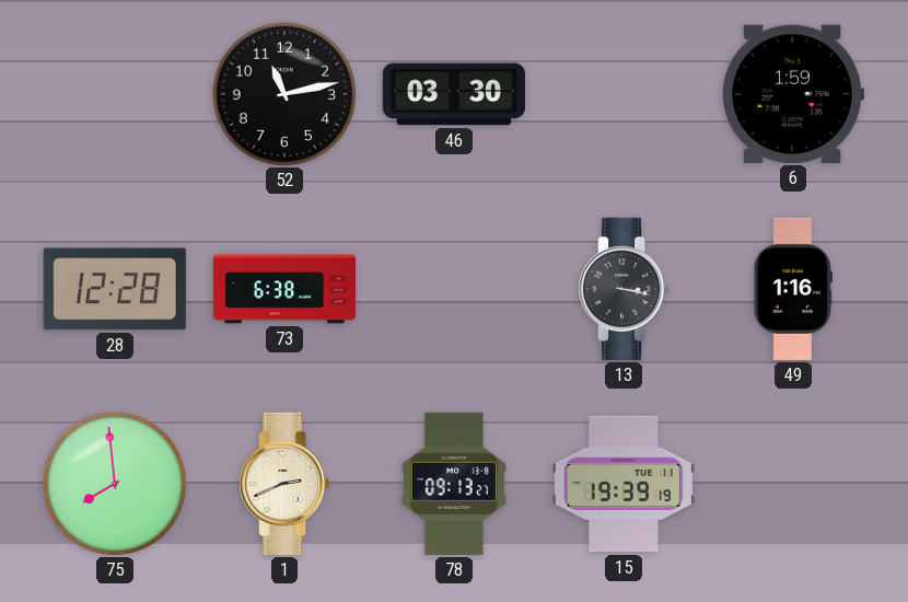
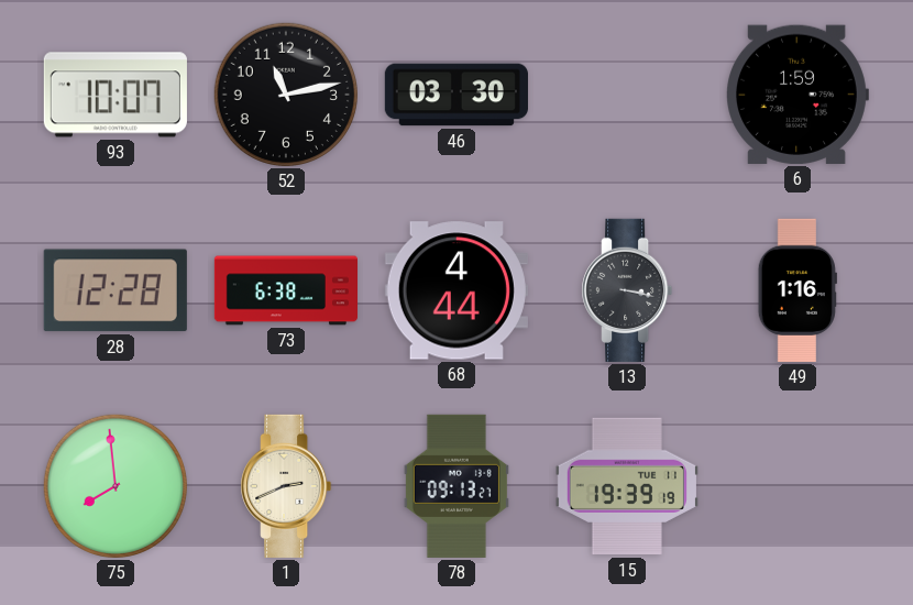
93: none -> 10:07
68: none -> 4:44
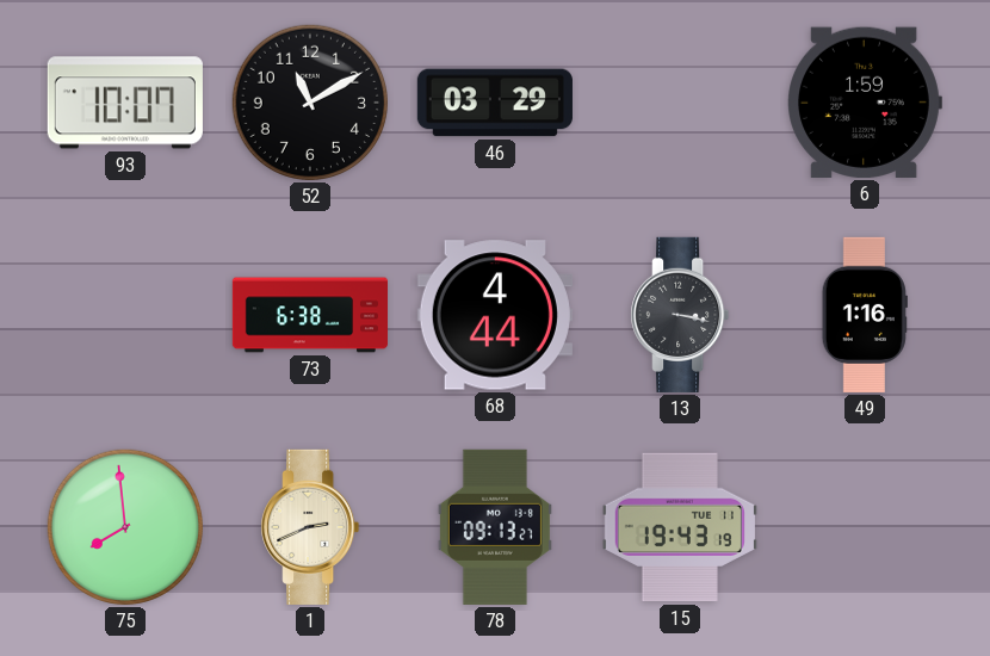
52: 11:13 -> 11:10
46: 03:30 -> 03:29
28: 12:28 -> none
15: 19:39 -> 19:43
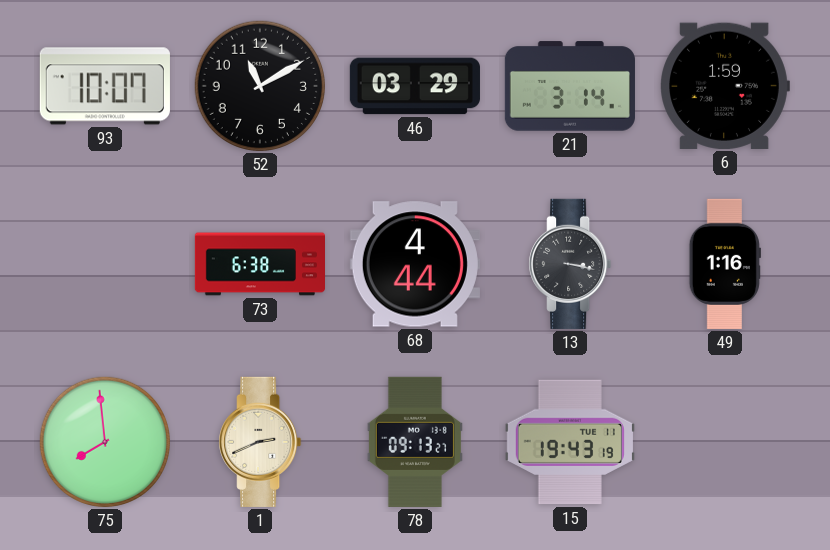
21: none -> 3:14
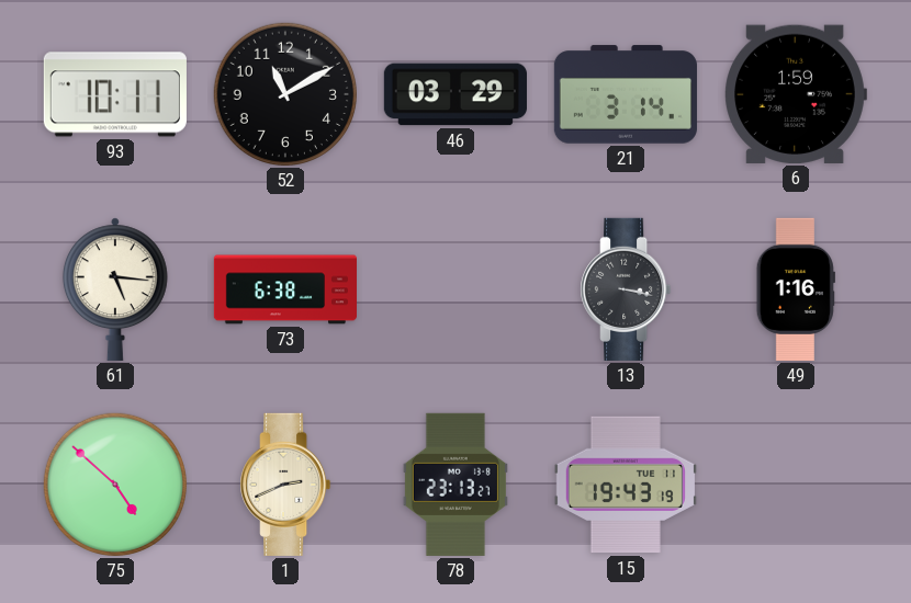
93: 10:07 -> 10:11
61: none -> 5:16
68: 4:44 -> none
75: 7:59 -> 4:52
78: 09:13 -> 23:13
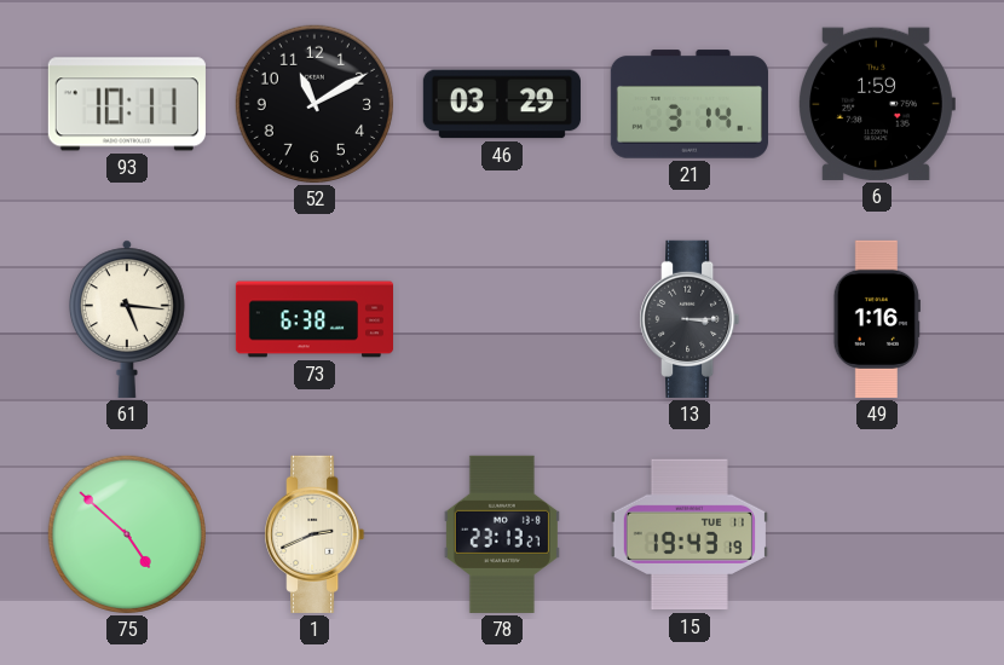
13: 3:17 -> 3:15
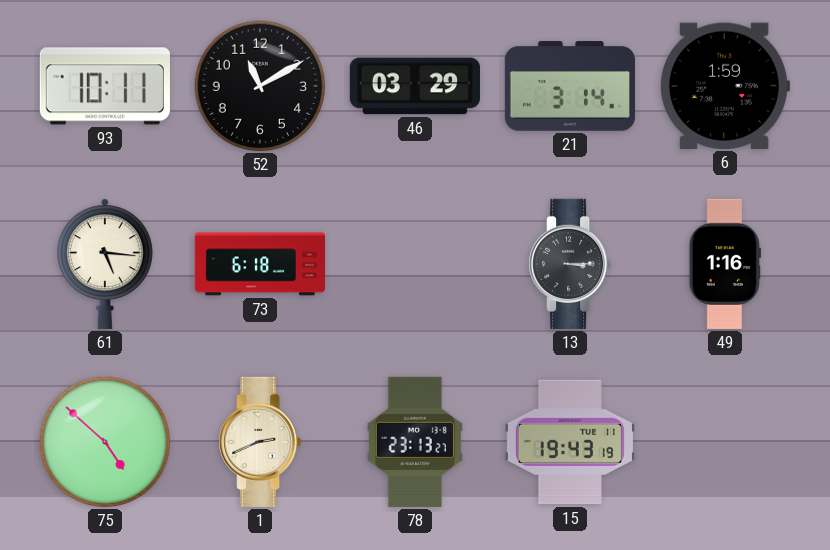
73: 6:38 -> 6:18
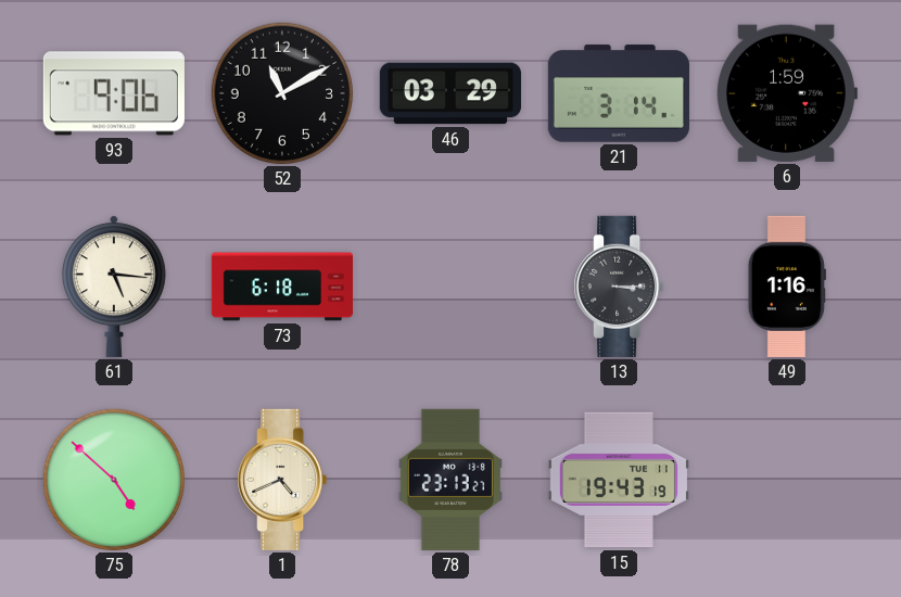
93: 10:11 -> 9:06
1: 2:41 -> 4:41
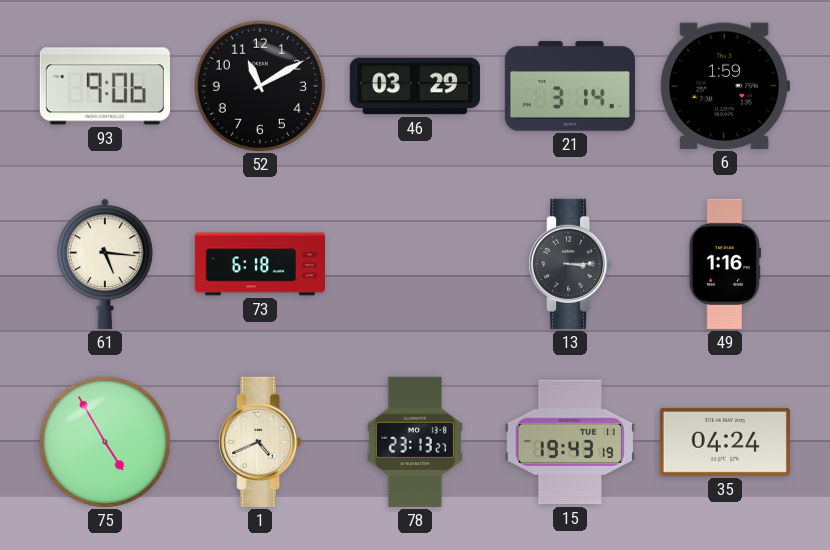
75: 4:52 -> 4:55
35: none -> 04:24
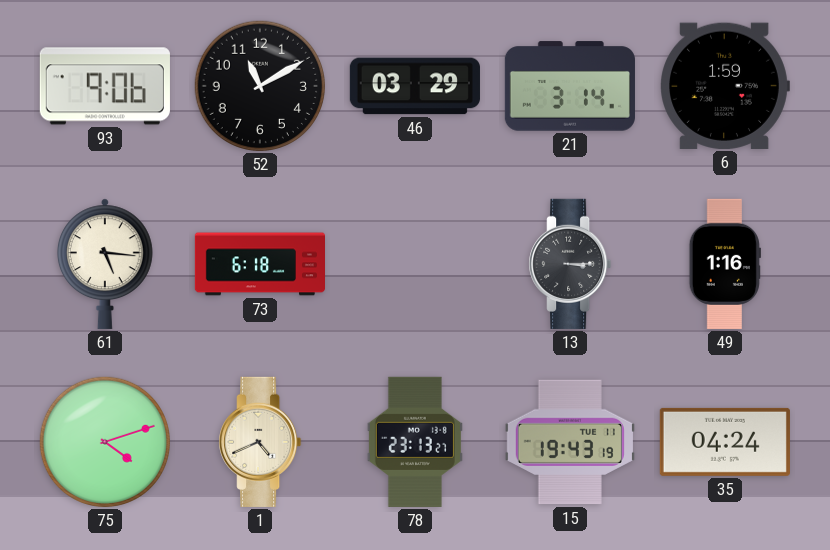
75: 4:55 -> 4:12
